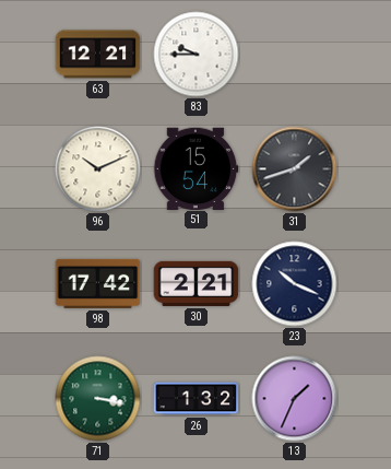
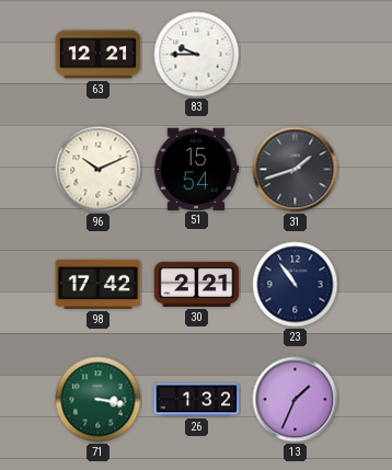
23: 10:19 -> 10:54
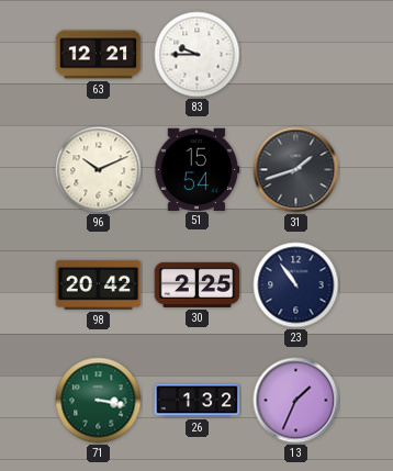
98: 17:42 -> 20:42
30: 2:21 -> 2:25
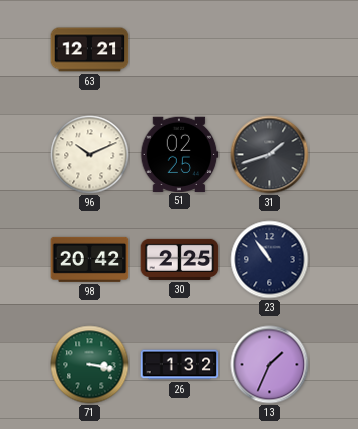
83: 9:45 -> none
51: 15:54 -> 02:25
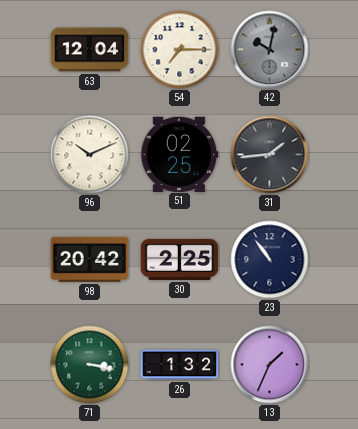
63: 12:21 -> 12:04
54: none -> 7:15
42: none -> 10:02
31: 1:42 -> 1:44
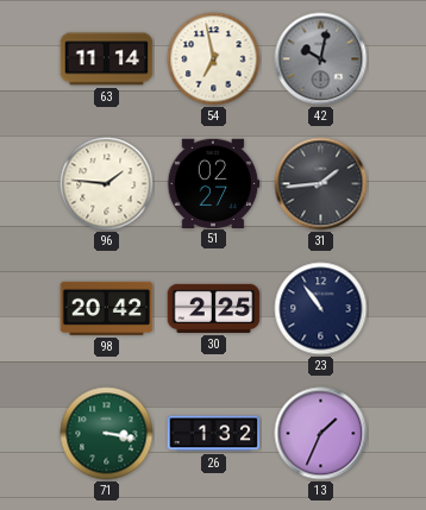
63: 12:04 -> 11:14
54: 7:15 -> 6:58
96: 10:11 -> 1:46
51: 02:25 -> 02:27
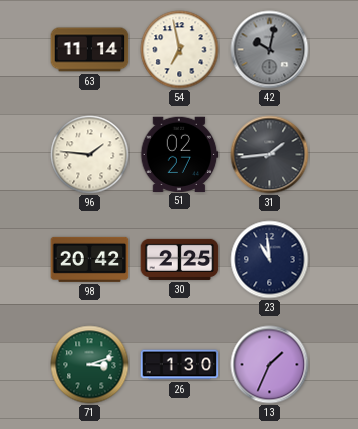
23: 10:54 -> 10:59
71: 3:17 -> 3:12
26: 1:32 -> 1:30
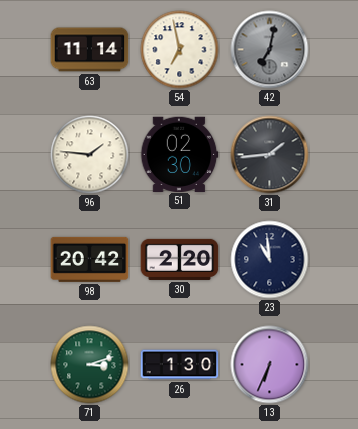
42: 10:02 -> 7:02
51: 02:27 -> 02:30
30: 2:25 -> 2:20
13: 1:34 -> 6:34
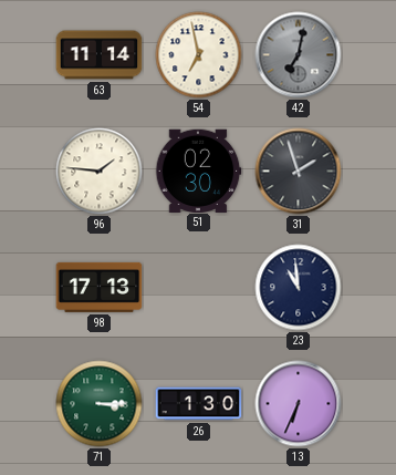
31: 1:44 -> 1:57
98: 20:42 -> 17:13
30: 2:20 -> none
71: 3:12 -> 3:15
